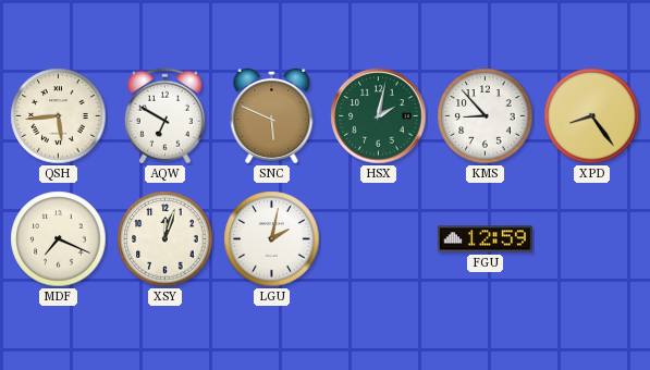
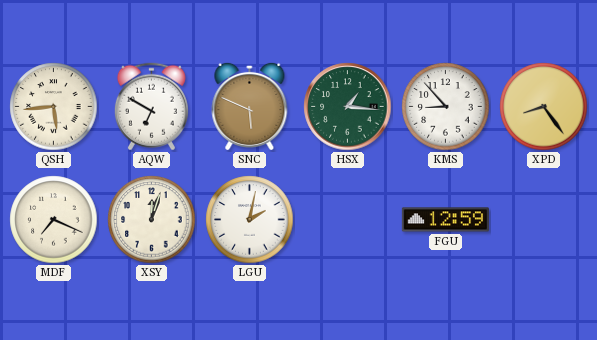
HSX: 2:02 -> 1:16
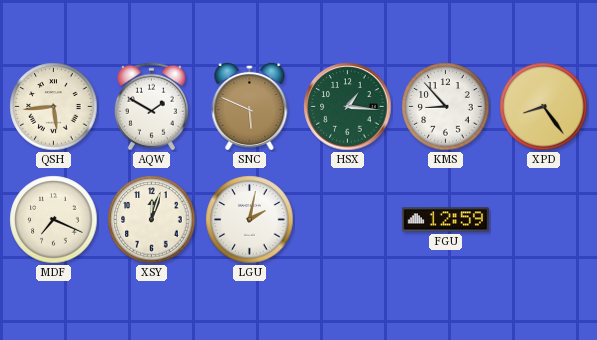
AQW: 6:50 -> 1:50
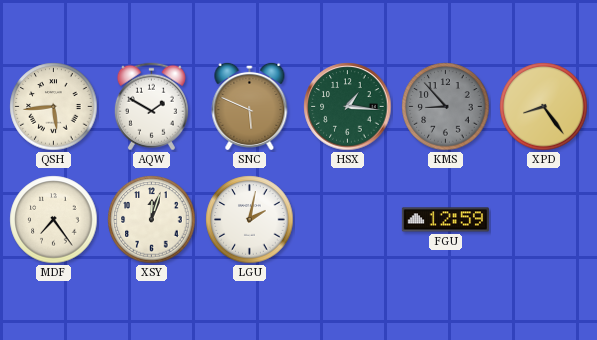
KMS dial: white -> grey
MDF: 7:19 -> 7:24
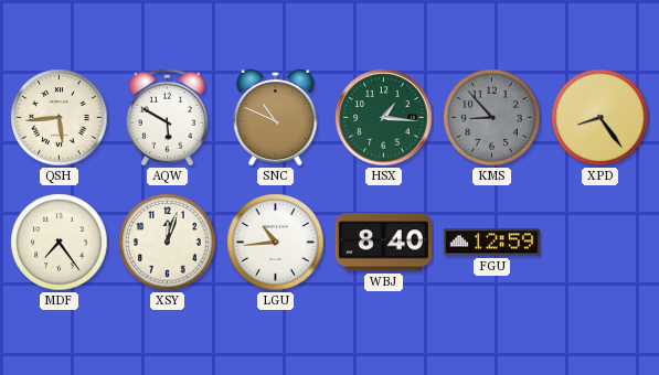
AQW: 1:50 -> 5:50
SNC: 5:49 -> 10:49
LGU: 2:02 -> 10:44
WBJ: none -> 8:40
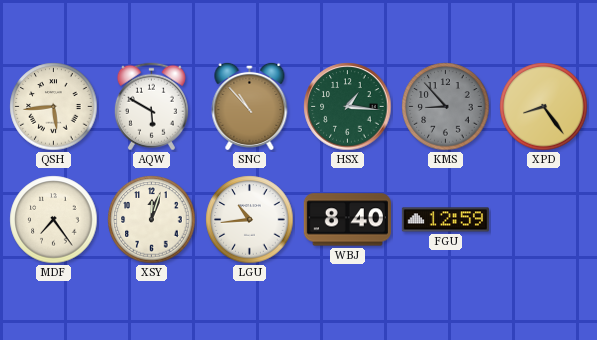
SNC: 10:49 -> 10:53
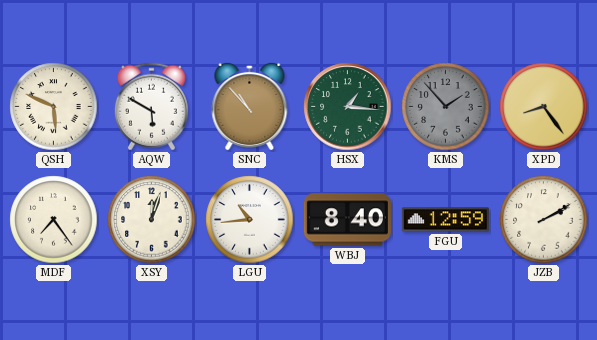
QSH: 5:44 -> 5:49
KMS: 8:53 -> 1:53
JZB: none -> 2:10
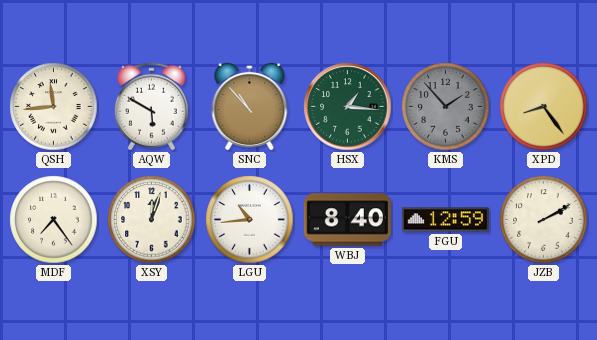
QSH: 5:49 -> 11:44
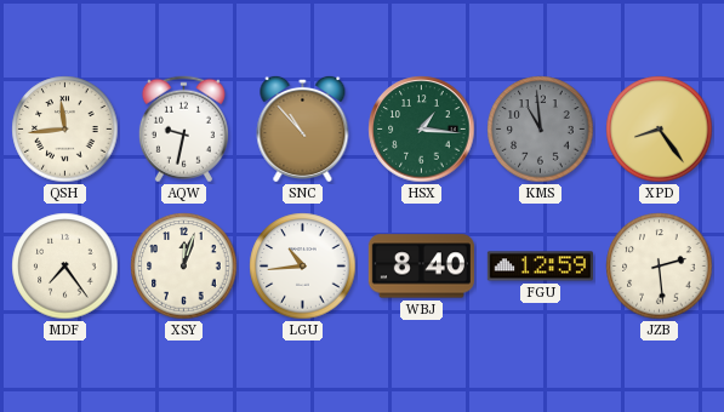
AQW: 5:50 -> 9:32
KMS: 1:53 -> 10:59
JZB: 2:10 -> 2:29
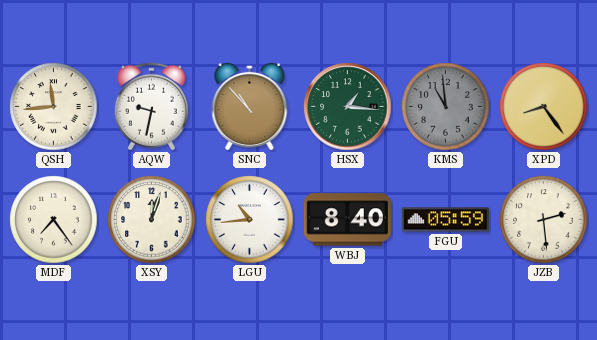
FGU: 12:59 -> 05:59
